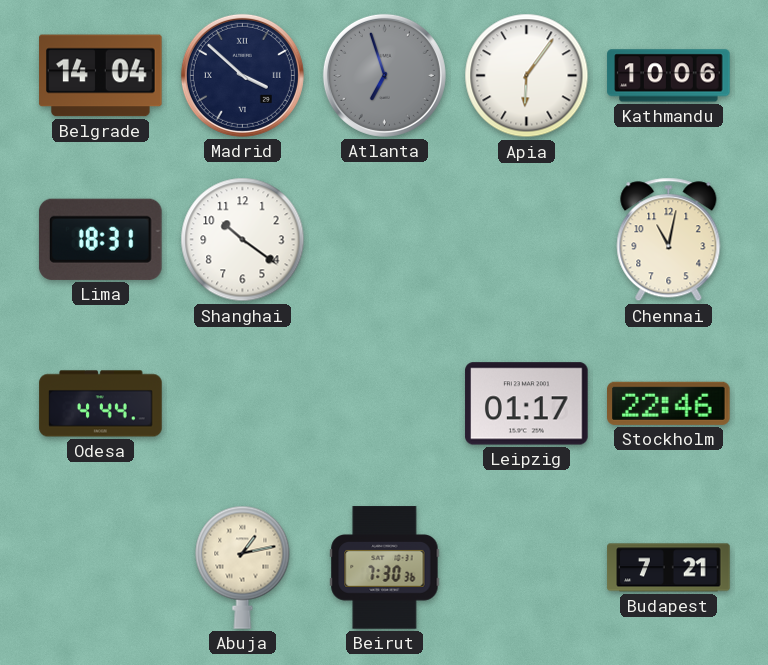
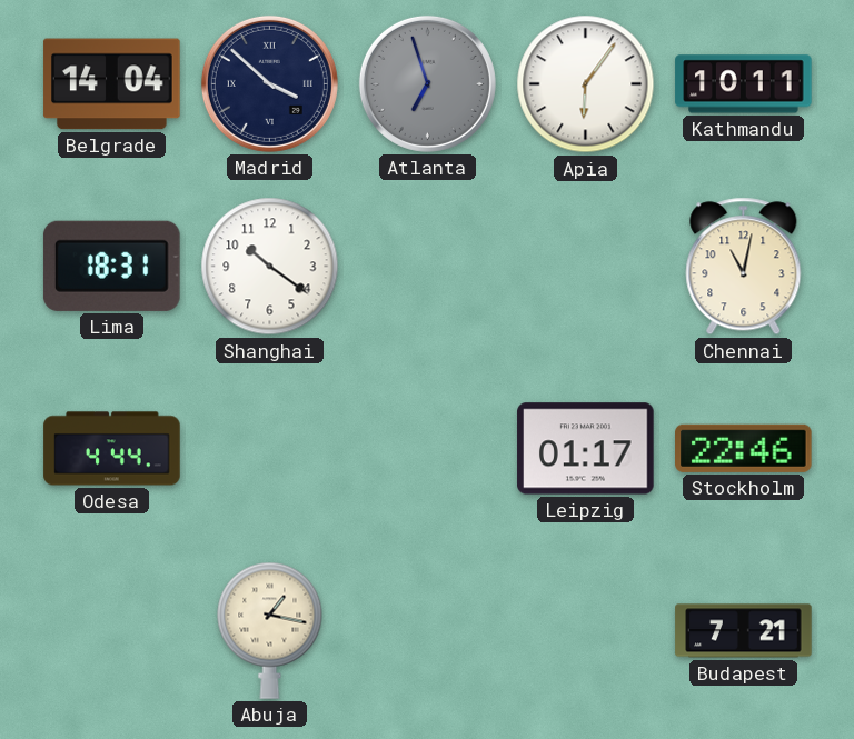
Kathmandu: 10:06 -> 10:11
Abuja: 1:13 -> 1:17
Beirut: 7:30 -> none
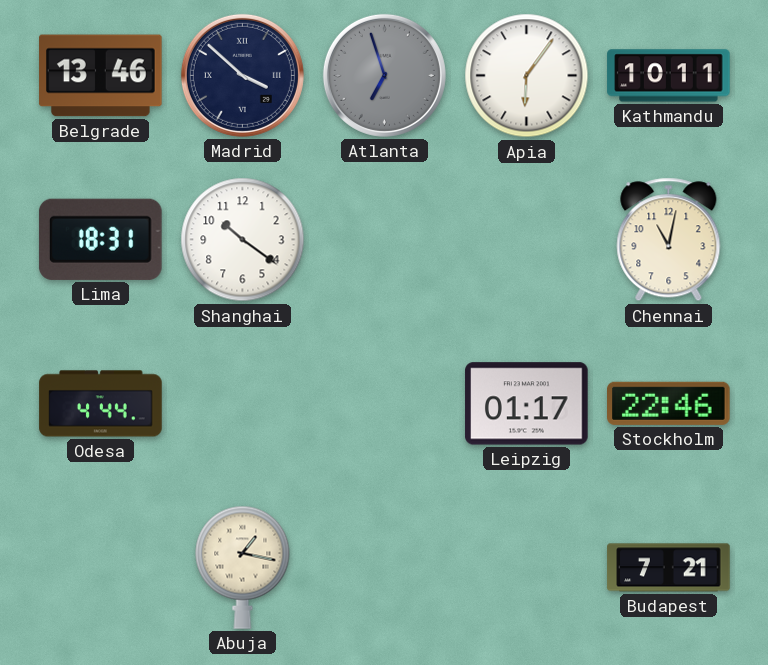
Belgrade: 14:04 -> 13:46
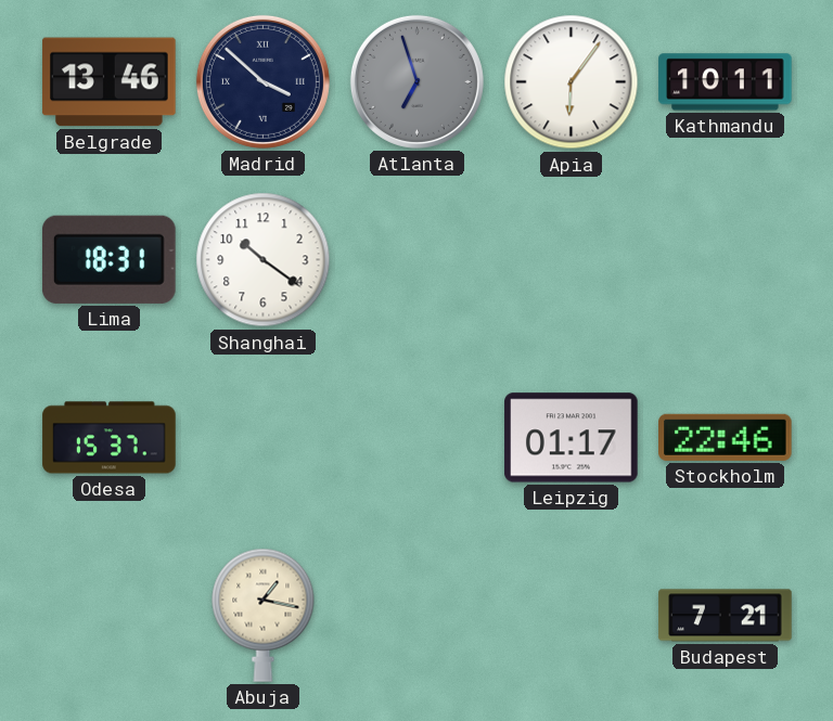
Chennai: 11:02 -> none
Odesa: 4:44 -> 15:37
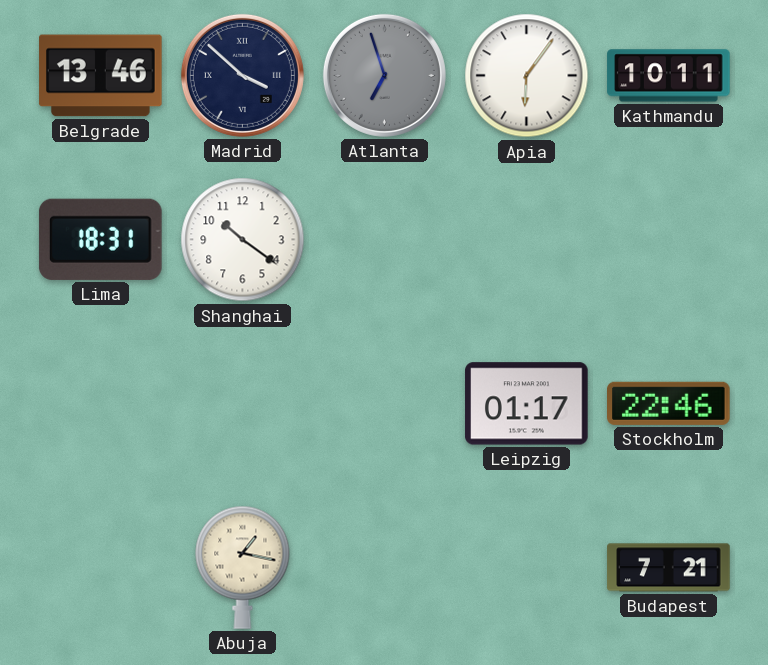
Odesa: 15:37 -> none
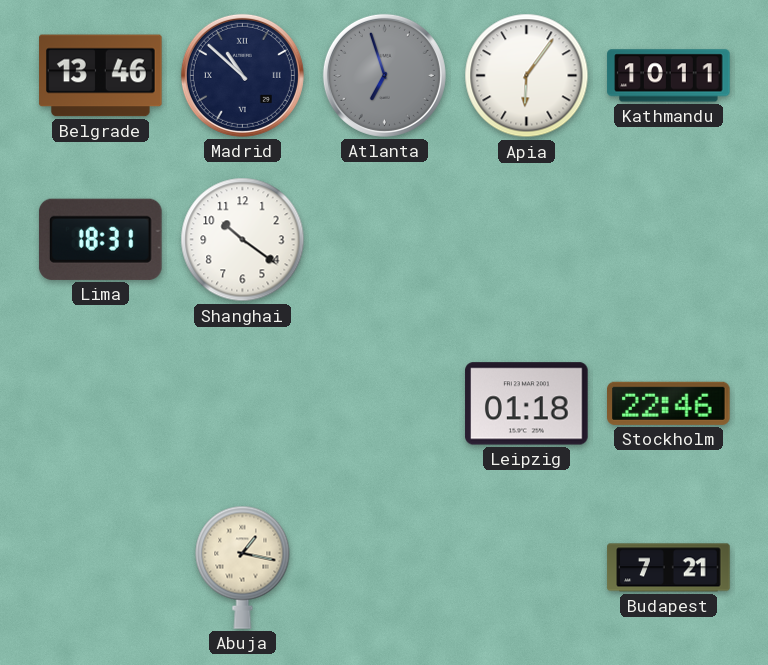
Madrid: 3:52 -> 10:52
Leipzig: 01:17 -> 01:18
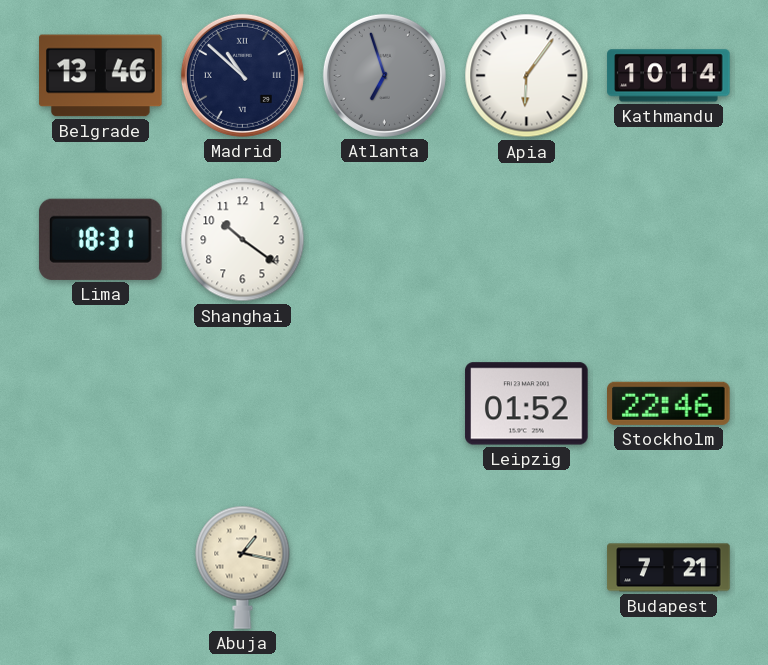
Kathmandu: 10:11 -> 10:14
Leipzig: 01:18 -> 01:52
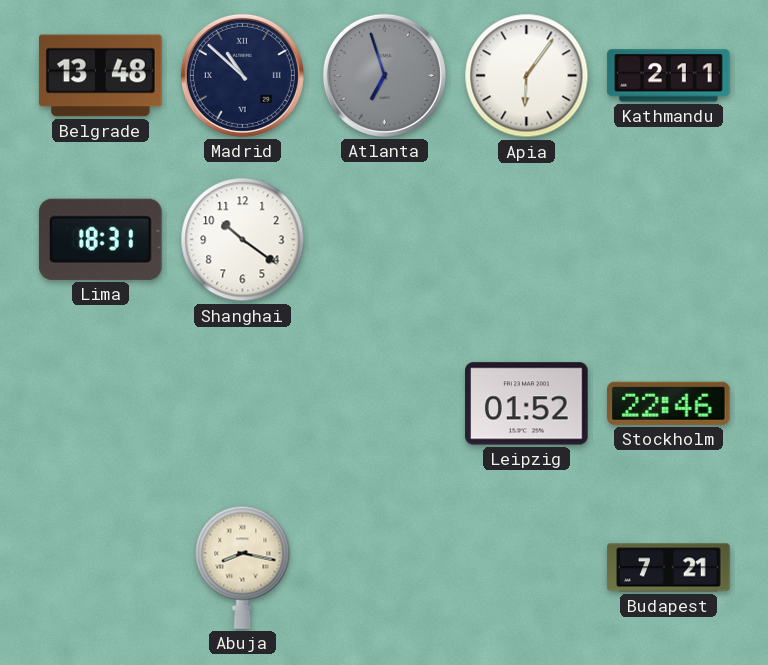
Belgrade: 13:46 -> 13:48
Kathmandu: 10:14 -> 2:11
Abuja: 1:17 -> 8:17
